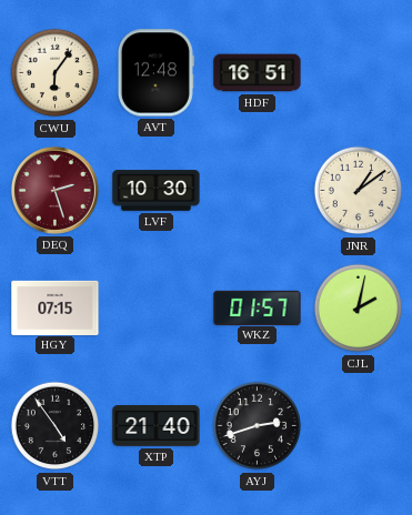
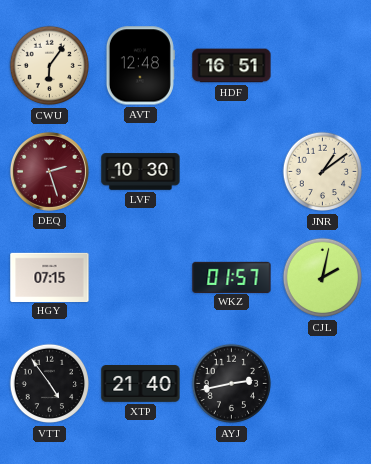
AYJ: 2:42 -> 2:43
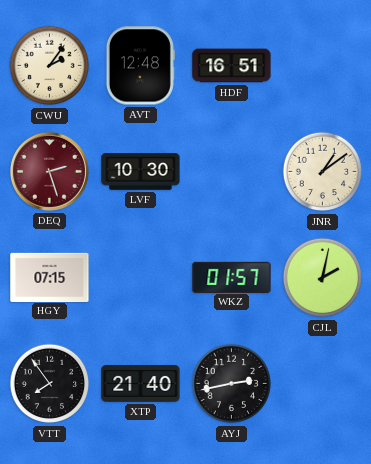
CWU: 6:06 -> 2:06
VTT: 4:54 -> 7:54
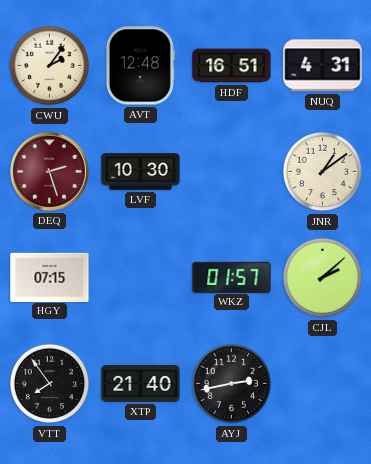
NUQ: none -> 4:31
CJL: 2:02 -> 2:08
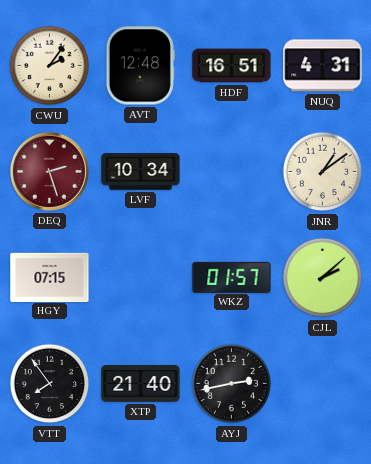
LVF: 10:30 -> 10:34
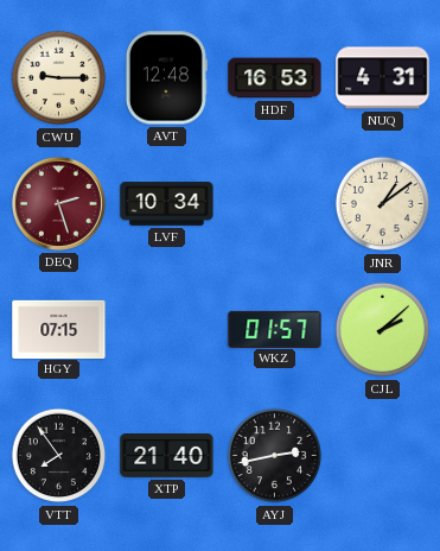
CWU: 2:06 -> 9:15
HDF: 16:51 -> 16:53
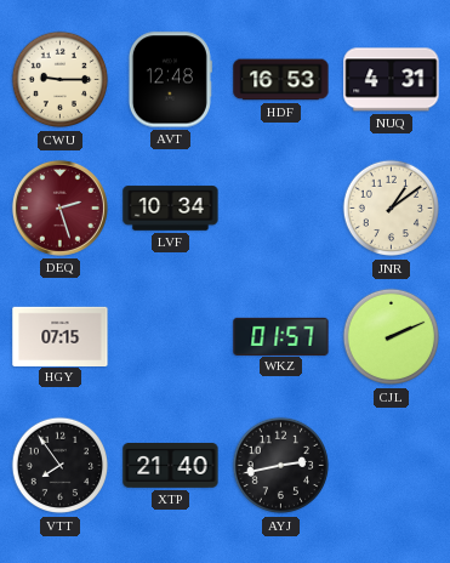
CJL: 2:08 -> 2:11
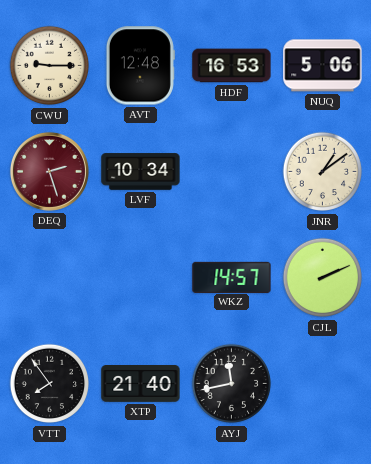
NUQ: 4:31 -> 5:06
HGY: 07:15 -> none
WKZ: 01:57 -> 14:57
AYJ: 2:43 -> 11:43
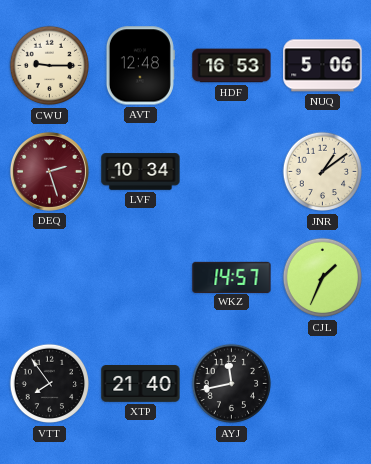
CJL: 2:11 -> 1:34
